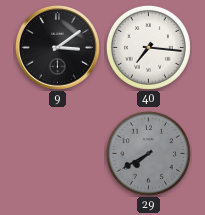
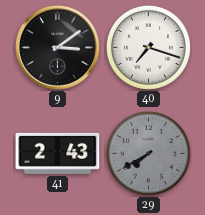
40: 7:16 -> 7:18
41: none -> 2:43
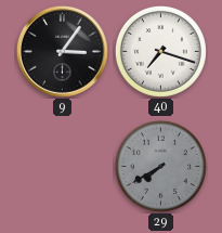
9: 3:09 -> 3:06
41: 2:43 -> none
